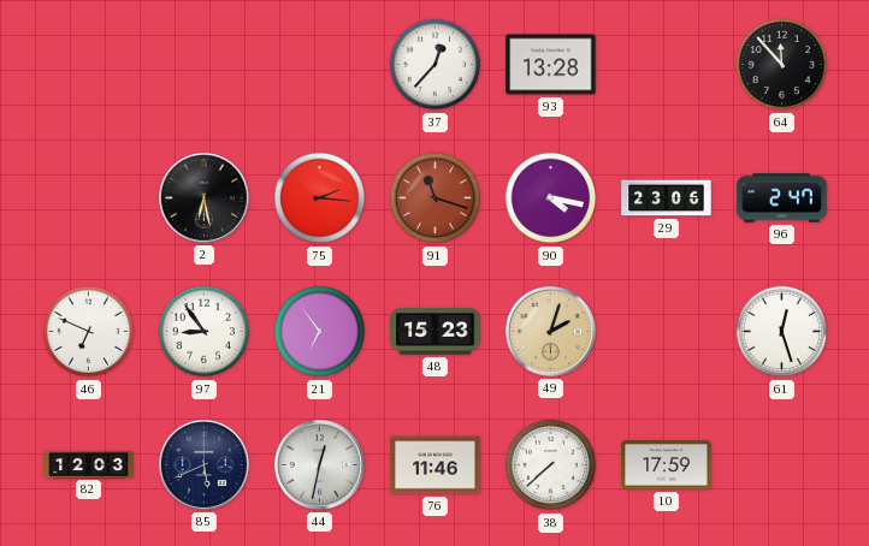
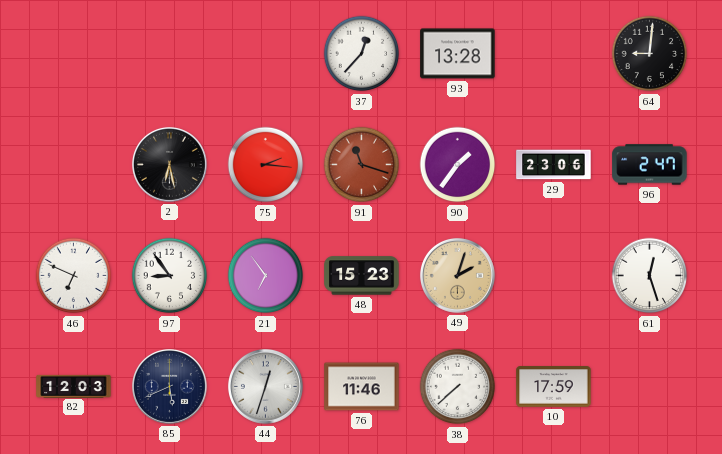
64: 11:53 -> 9:01
90: 4:17 -> 1:36
44: 12:32 -> 12:33
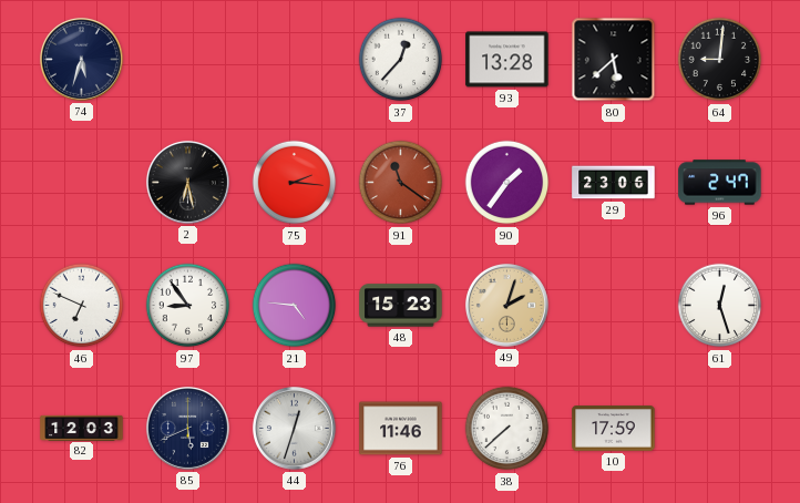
74: none -> 5:33
80: none -> 5:38
91: 11:18 -> 11:21
21: 6:54 -> 4:46
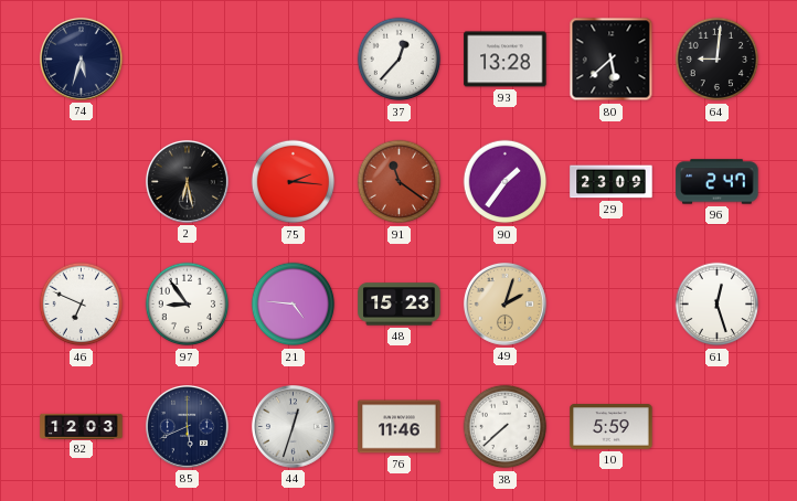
29: 23:06 -> 23:09
10: 17:59 -> 5:59
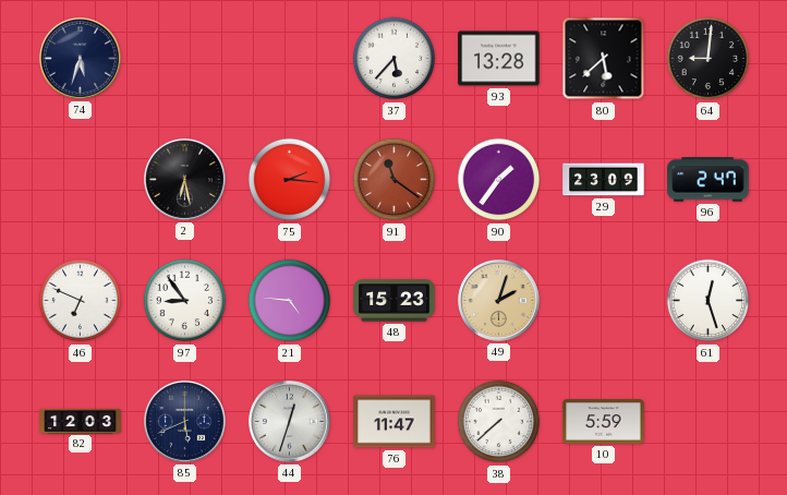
37: 12:37 -> 5:37
76: 11:46 -> 11:47
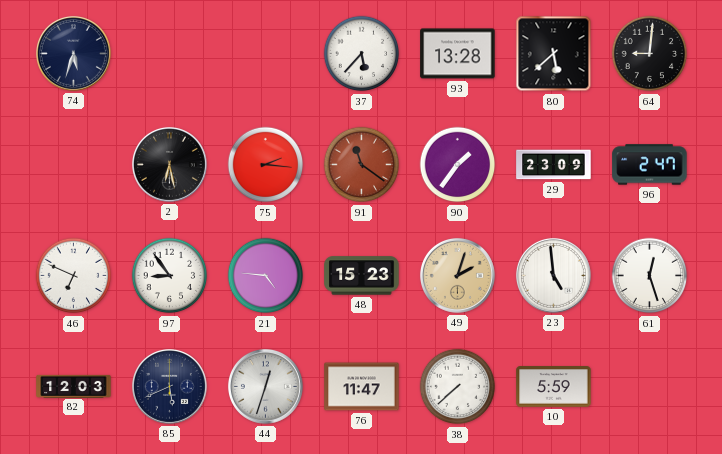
23: none -> 4:59
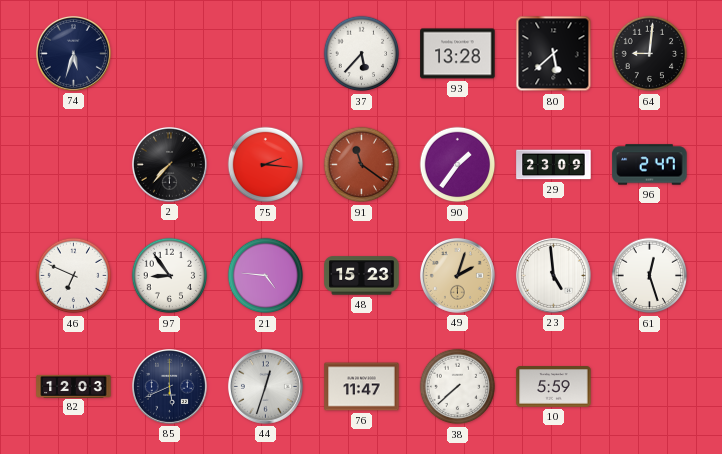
2: 6:28 -> 7:37
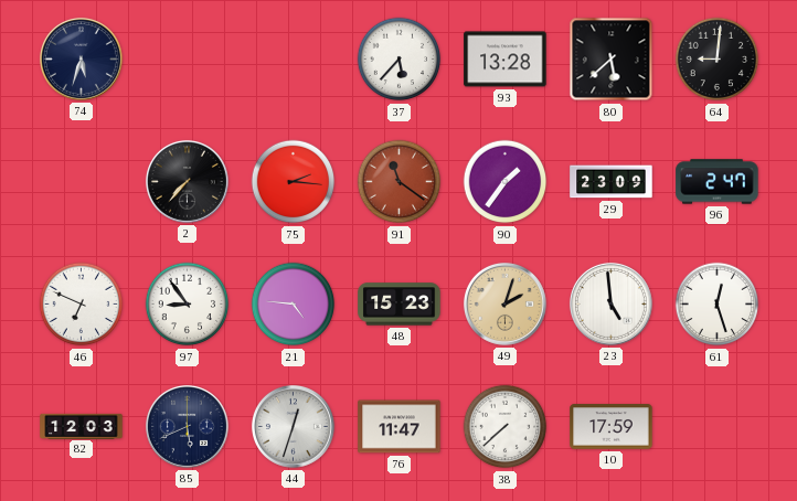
10: 5:59 -> 17:59
